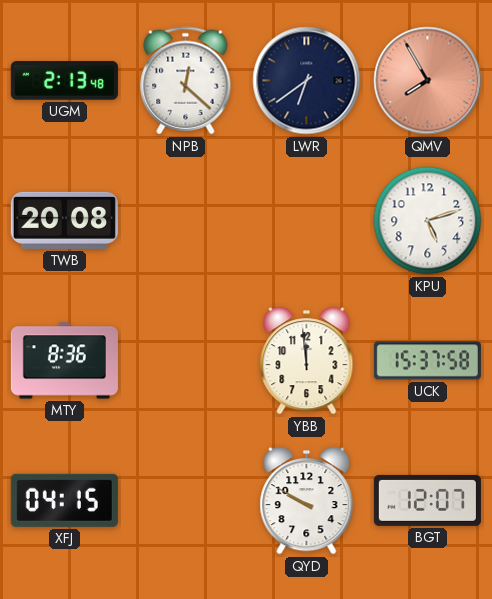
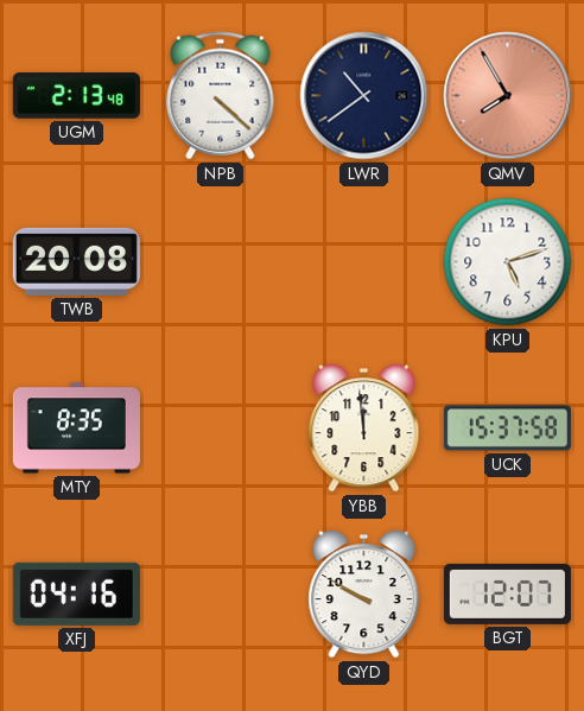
NPB: 12:22 -> 4:22
LWR: 6:39 -> 10:39
MTY: 8:36 -> 8:35
XFJ: 04:15 -> 04:16
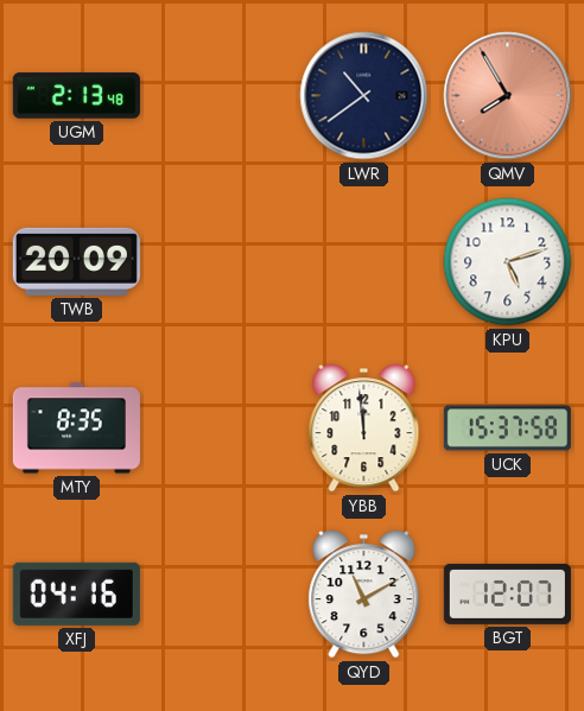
NPB: 4:22 -> none
TWB: 20:08 -> 20:09
QYD: 9:50 -> 11:10
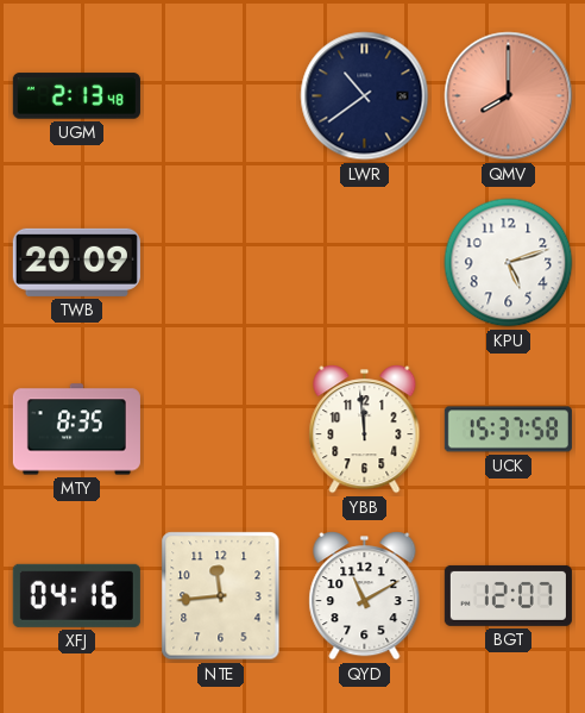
QMV: 7:55 -> 8:00
NTE: none -> 11:44
